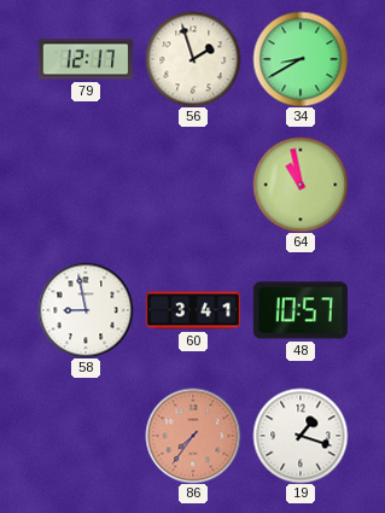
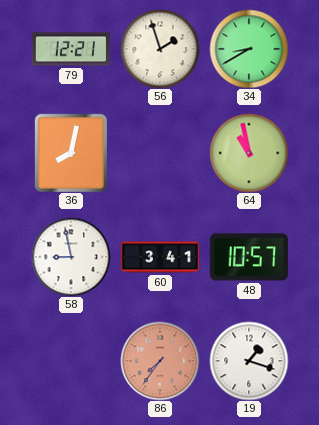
79: 12:17 -> 12:21
36: none -> 8:02
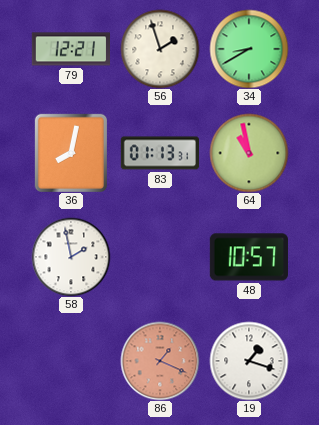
83: none -> 01:13
58: 8:58 -> 1:58
60: 3:41 -> none
86: 7:36 -> 1:19
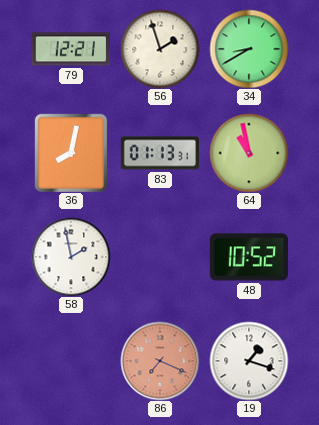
48: 10:57 -> 10:52
86: 1:19 -> 7:19
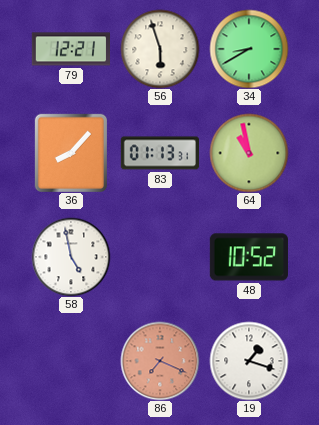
56: 1:57 -> 5:57
36: 8:02 -> 8:07
58: 1:58 -> 4:58
